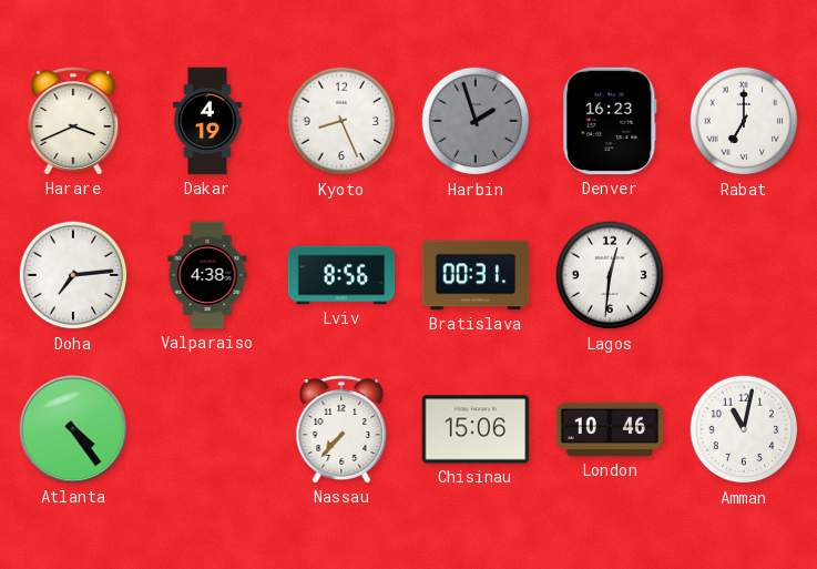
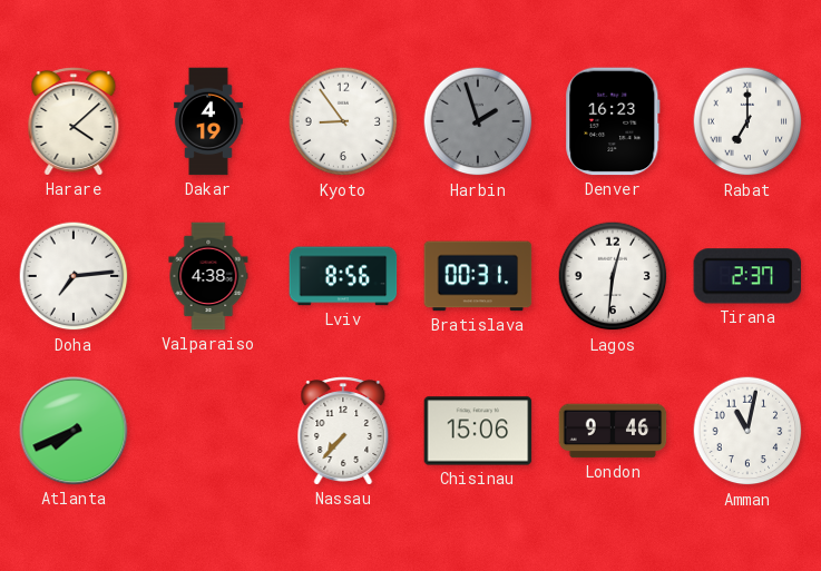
Harare: 3:41 -> 4:08
Kyoto: 8:26 -> 8:54
Tirana: none -> 2:37
Atlanta: 4:24 -> 7:41
London: 10:46 -> 9:46
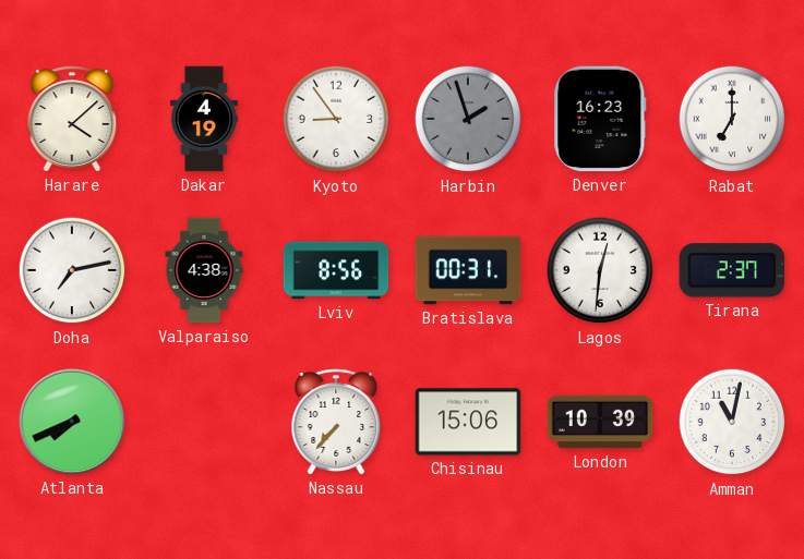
Doha: 7:14 -> 7:13
London: 9:46 -> 10:39
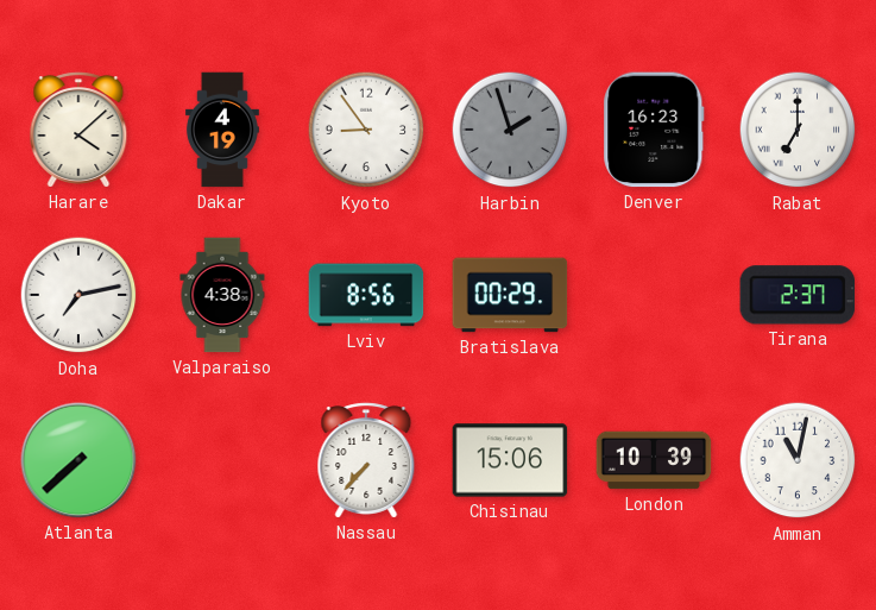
Bratislava: 00:31 -> 00:29
Lagos: 12:31 -> none
Atlanta: 7:41 -> 7:38
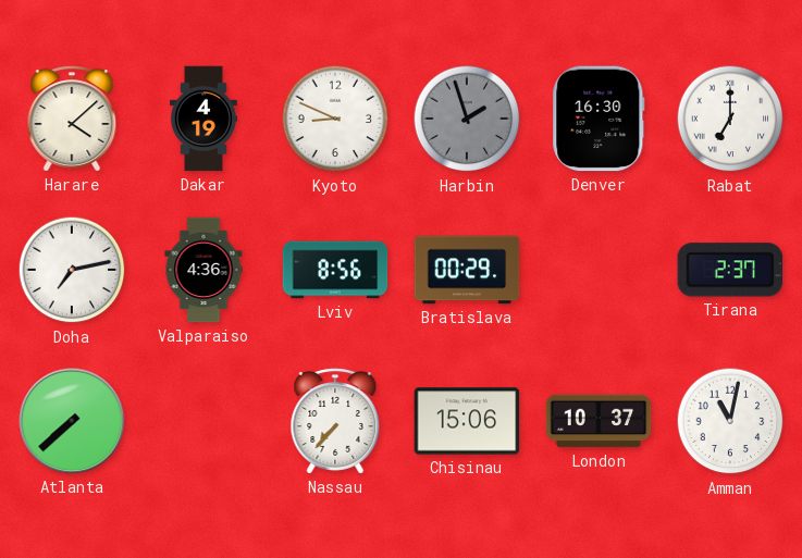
Kyoto: 8:54 -> 8:49
Denver: 16:23 -> 16:30
Valparaiso: 4:38 -> 4:36
London: 10:39 -> 10:37
